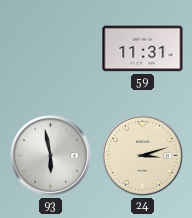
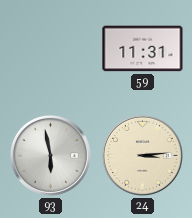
24: 3:12 -> 3:14
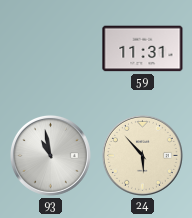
93: 5:58 -> 10:58
24: 3:14 -> 5:53
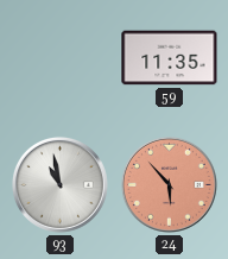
59: 11:31 -> 11:35
24 dial: cream -> salmon
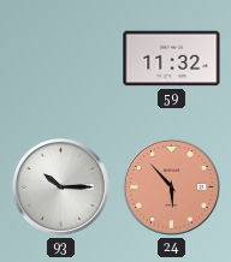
59: 11:35 -> 11:32
93: 10:58 -> 10:15
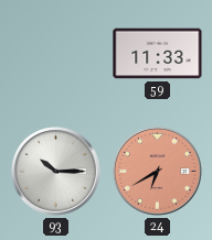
59: 11:32 -> 11:33
24: 5:53 -> 6:40
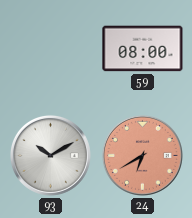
59: 11:33 -> 08:00
93: 10:15 -> 10:10
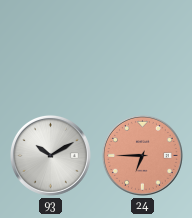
59: 08:00 -> none
24: 6:40 -> 6:45
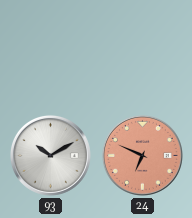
24: 6:45 -> 6:49
